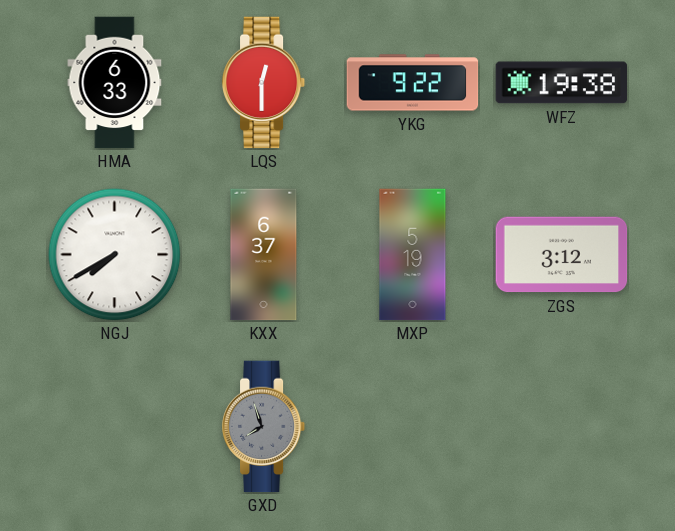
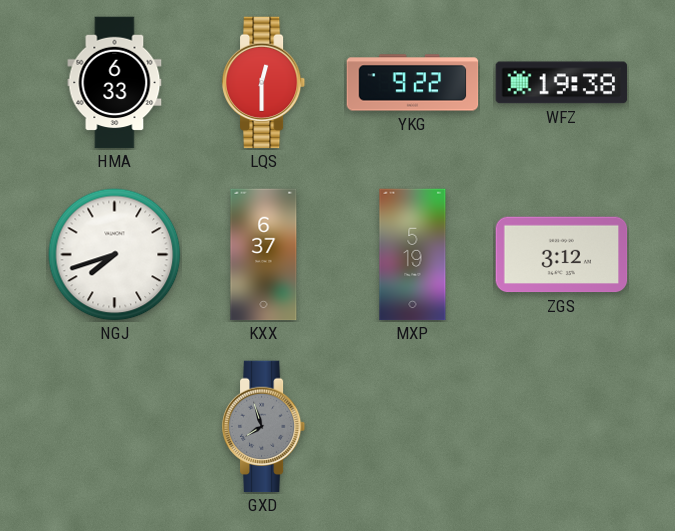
NGJ: 7:40 -> 7:42
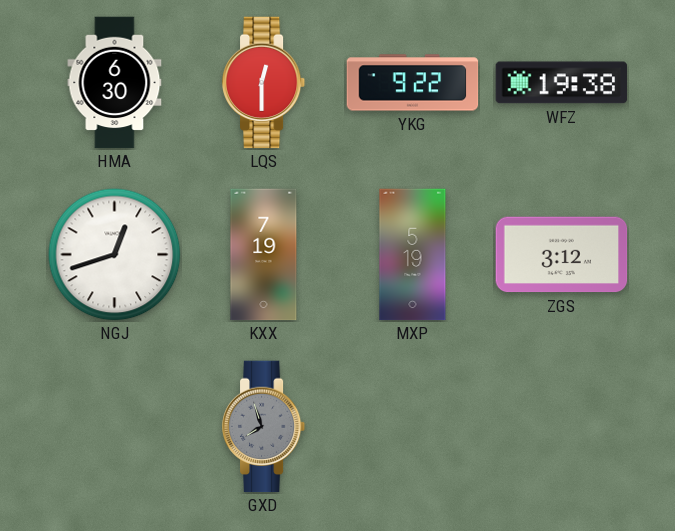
HMA: 6:33 -> 6:30
NGJ: 7:42 -> 12:42
KXX: 6:37 -> 7:19
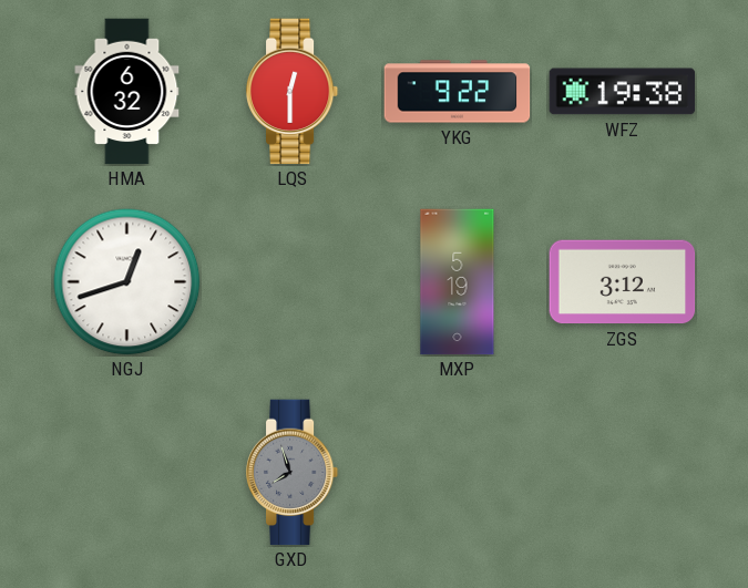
HMA: 6:30 -> 6:32
KXX: 7:19 -> none
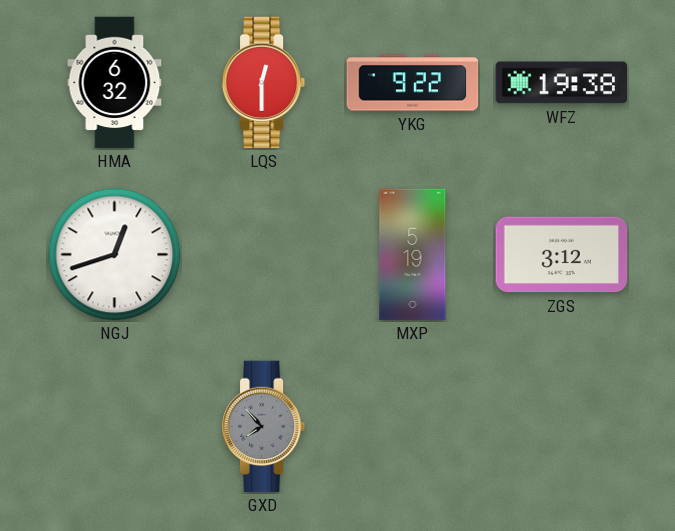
GXD: 7:57 -> 7:53
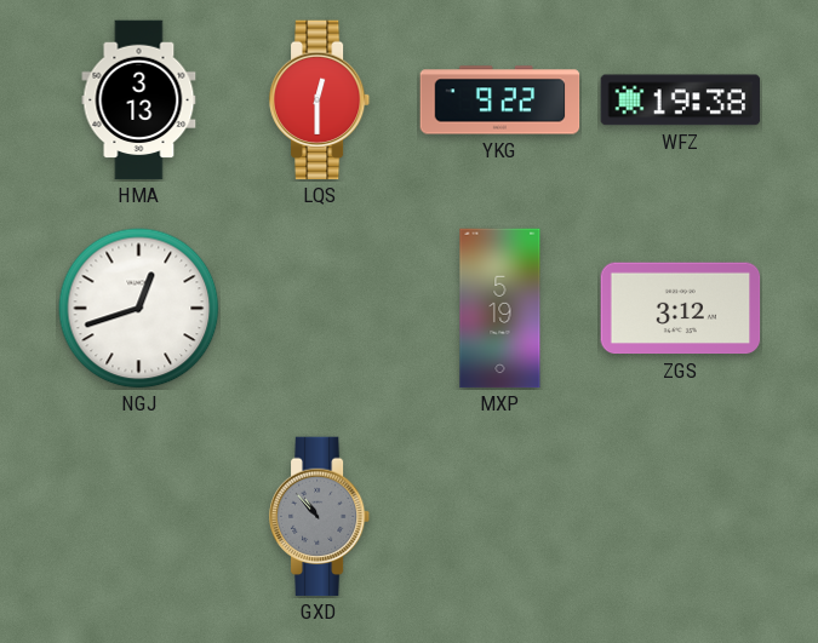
HMA: 6:32 -> 3:13
GXD: 7:53 -> 10:53
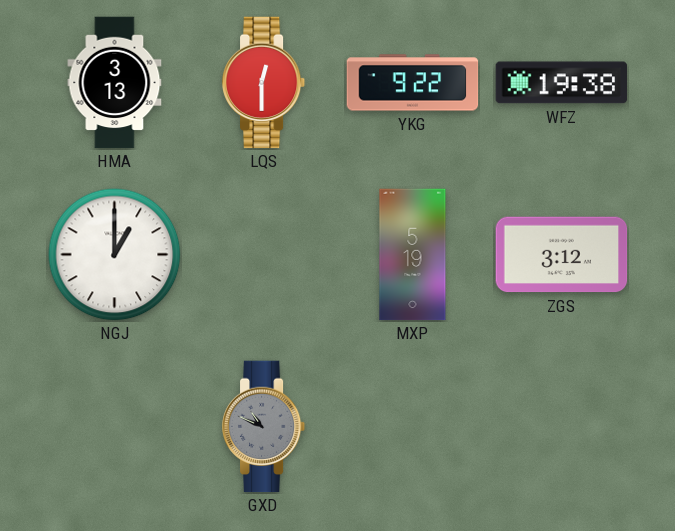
NGJ: 12:42 -> 1:00
GXD: 10:53 -> 10:49
